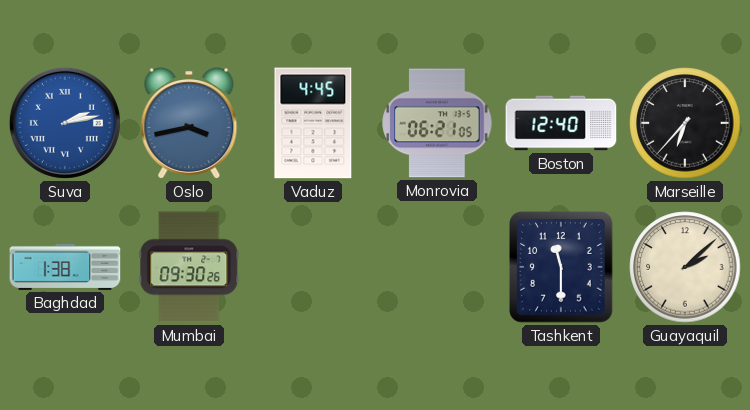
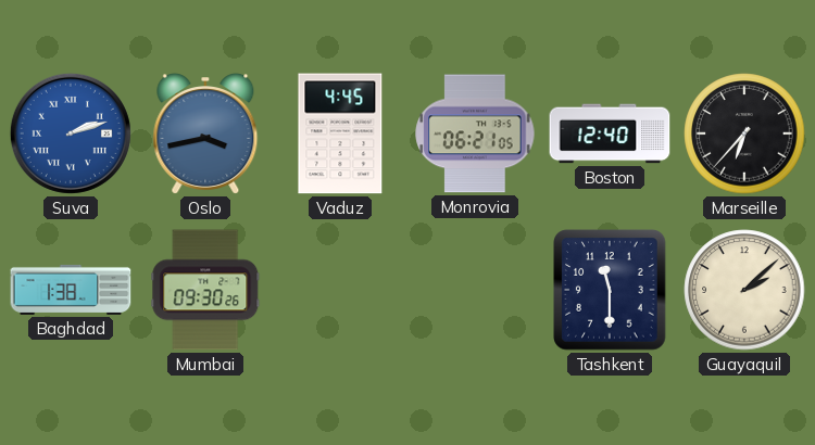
Suva: 2:13 -> 2:12
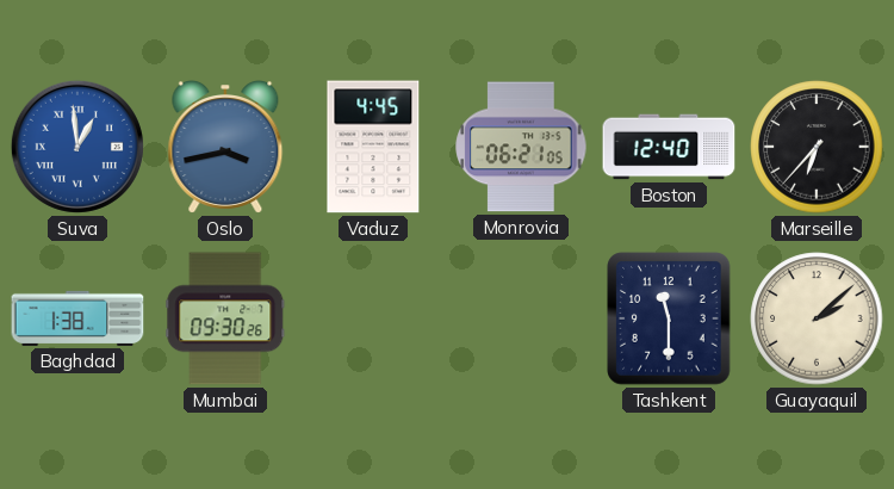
Suva: 2:12 -> 12:59
